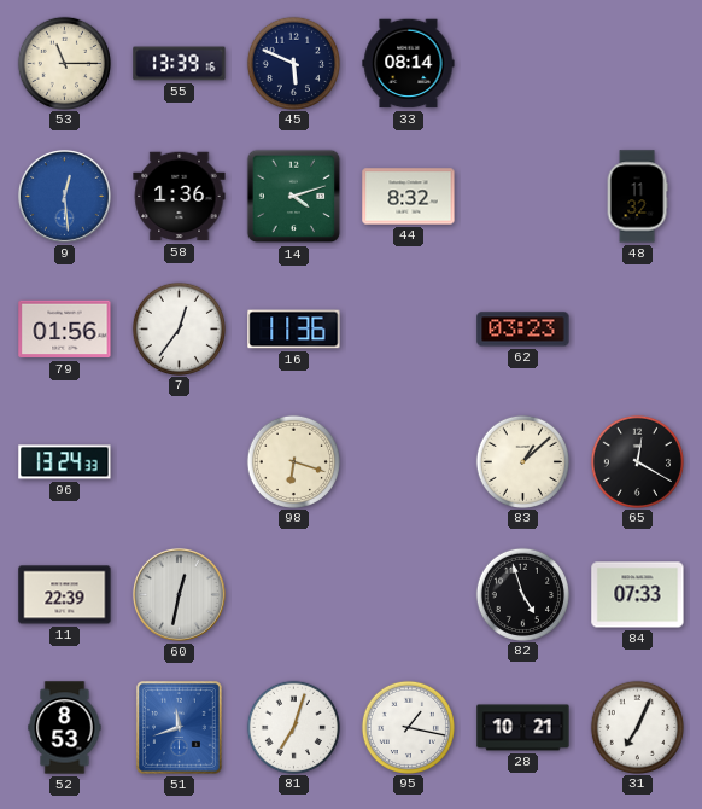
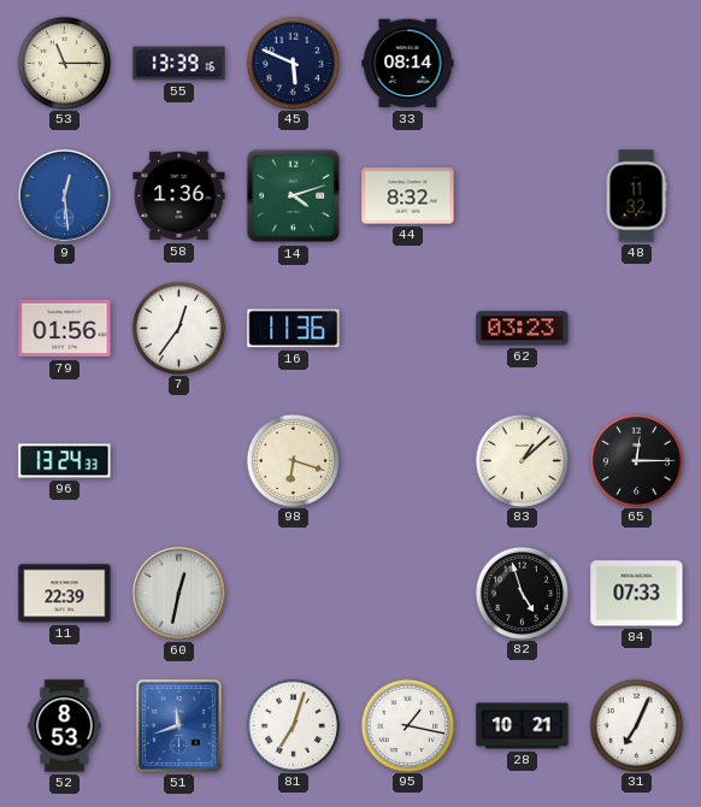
65: 12:20 -> 12:15
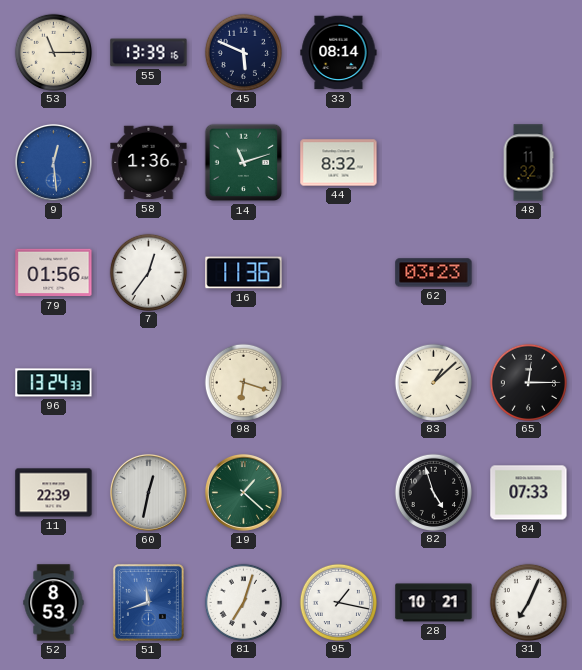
14: 4:12 -> 11:12
19: none -> 1:22
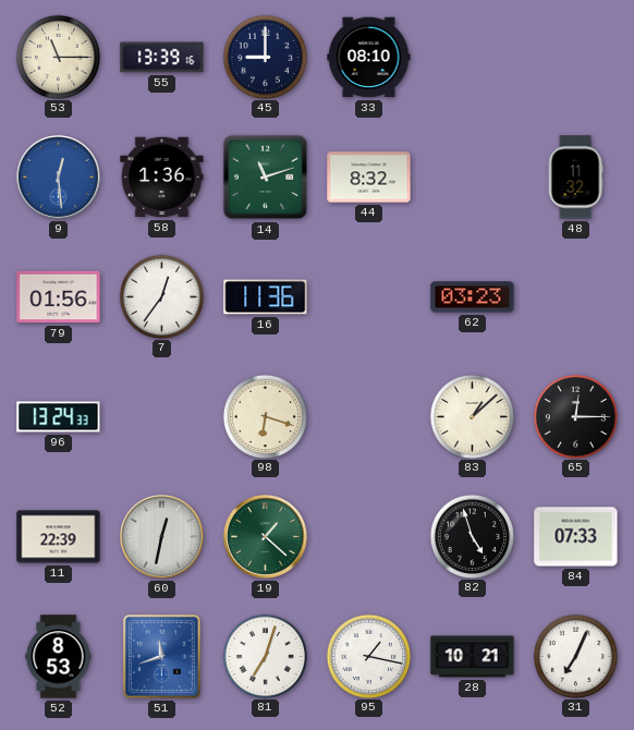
45: 5:49 -> 9:00
33: 08:14 -> 08:10
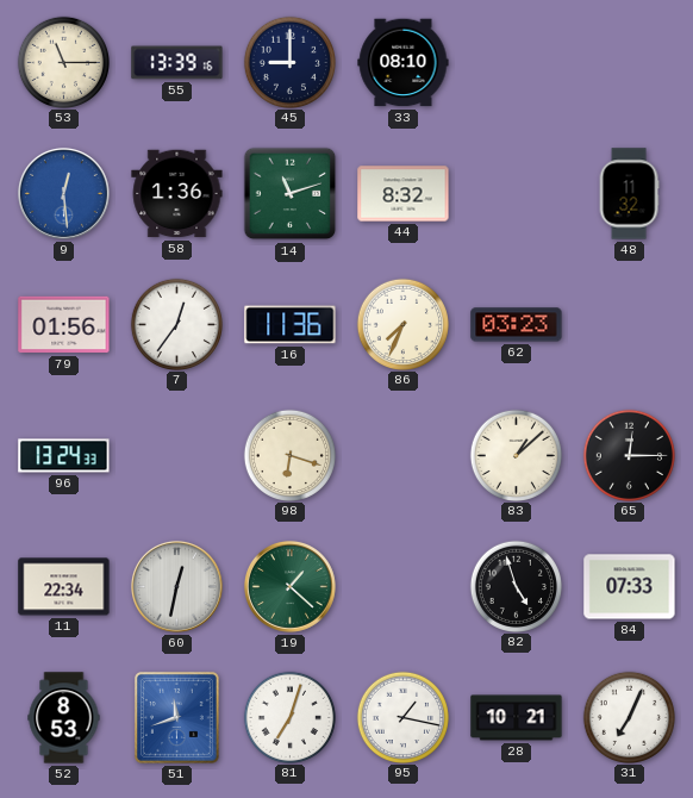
86: none -> 7:34
11: 22:39 -> 22:34
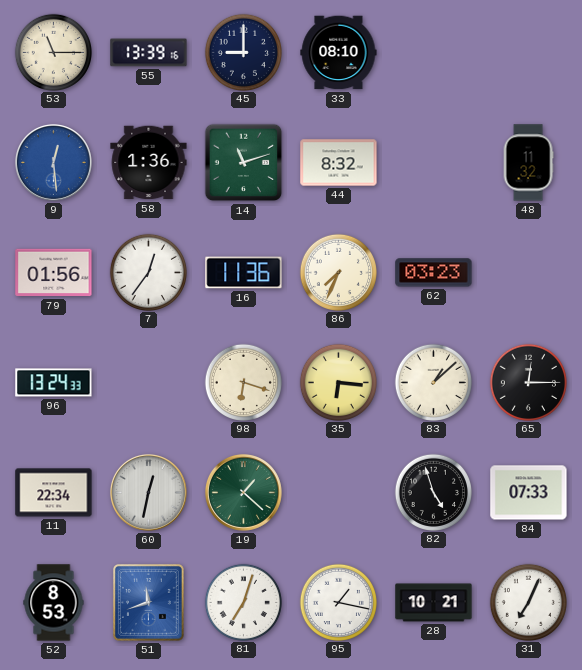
35: none -> 6:16
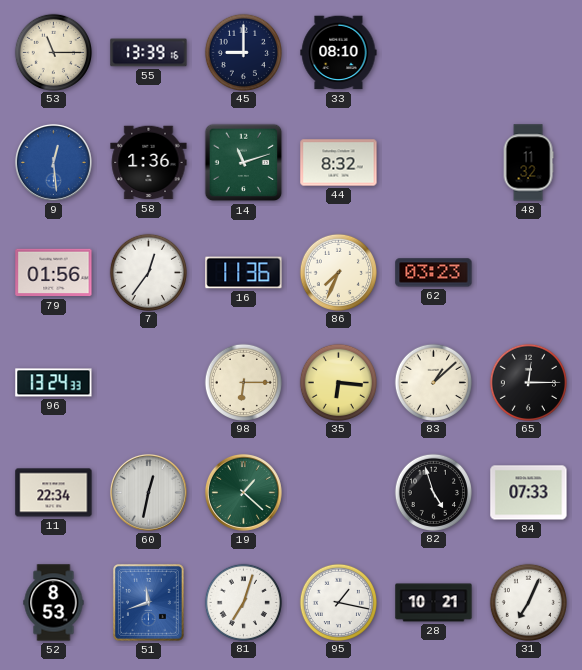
98: 6:18 -> 6:15
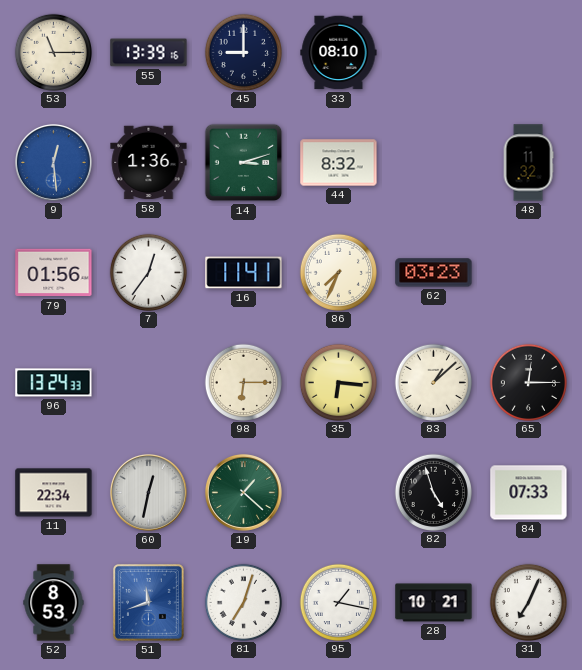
14: 11:12 -> 3:12
16: 11:36 -> 11:41
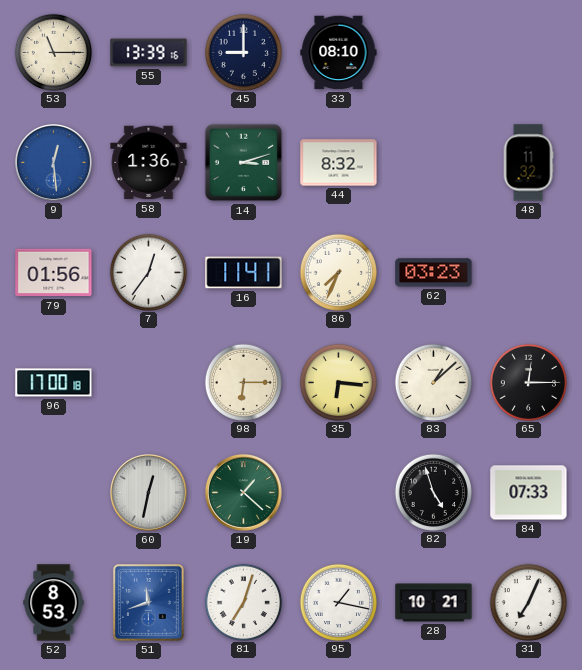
96: 13:24 -> 17:00
11: 22:34 -> none
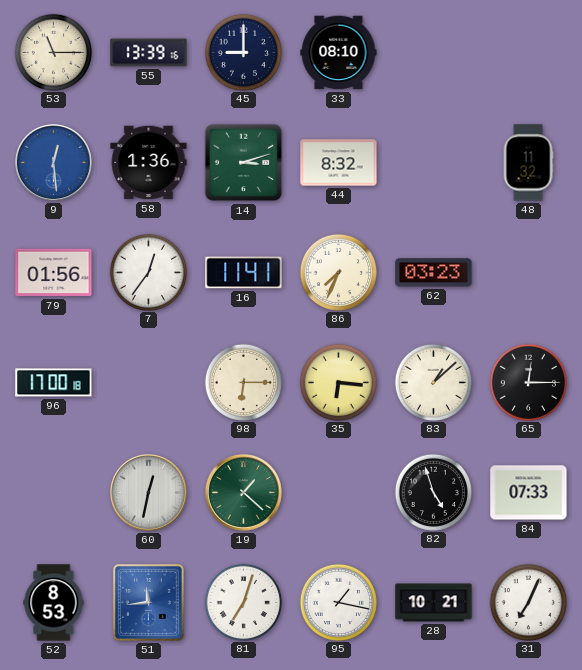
51: 11:42 -> 11:44
